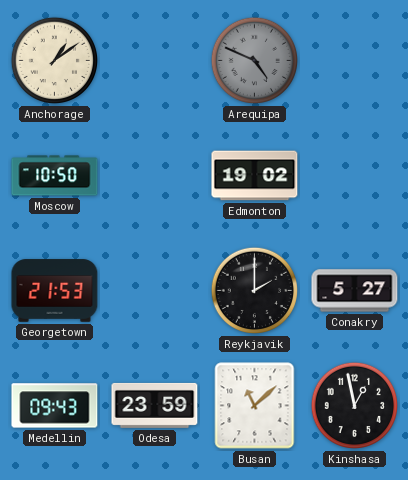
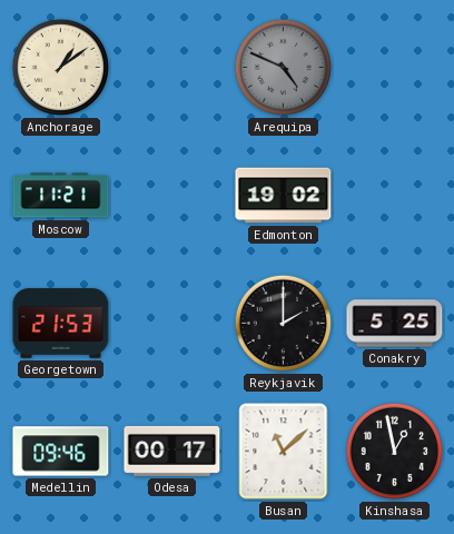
Moscow: 10:50 -> 11:21
Conakry: 5:27 -> 5:25
Medellin: 09:43 -> 09:46
Odesa: 23:59 -> 00:17
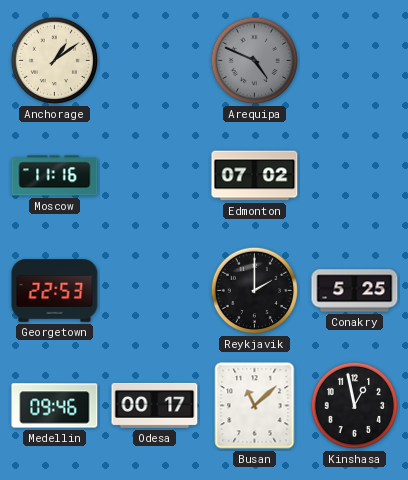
Moscow: 11:21 -> 11:16
Edmonton: 19:02 -> 07:02
Georgetown: 21:53 -> 22:53
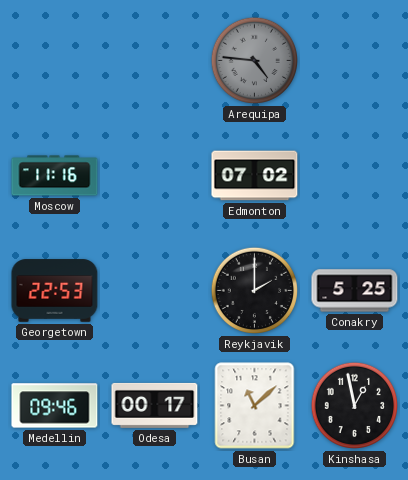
Anchorage: 1:09 -> none
Arequipa: 4:49 -> 4:46
